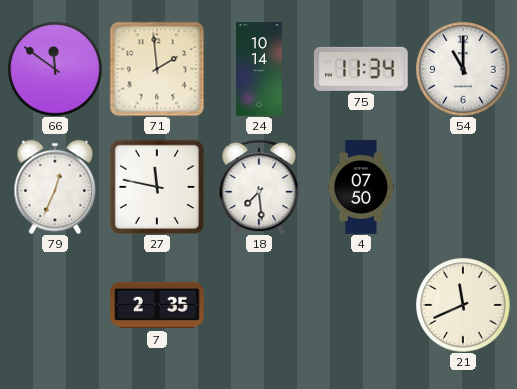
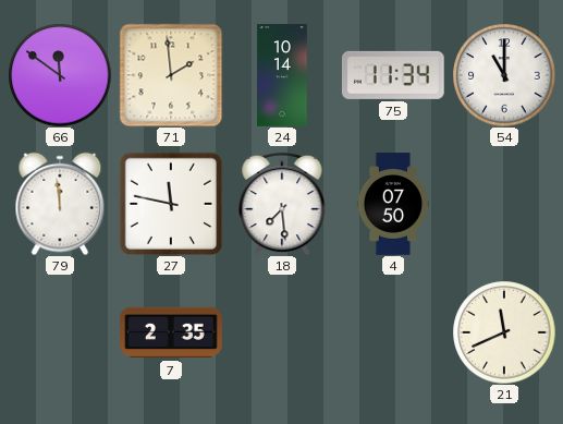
79: 12:34 -> 11:59
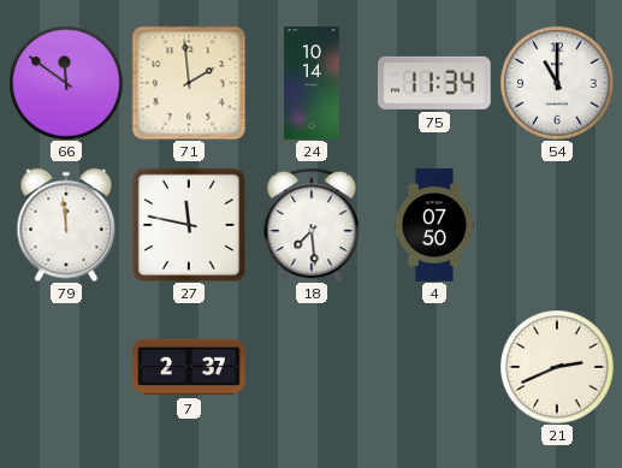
7: 2:35 -> 2:37
21: 11:41 -> 2:41
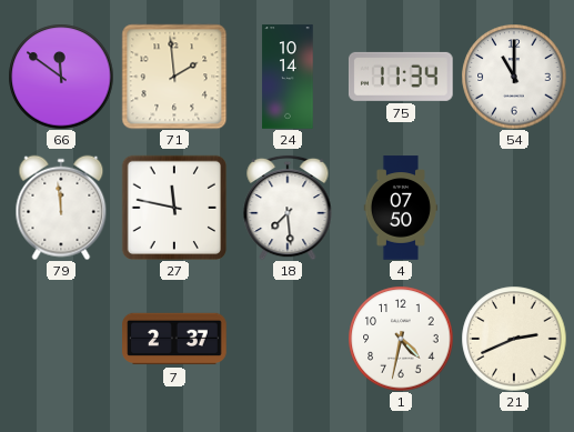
1: none -> 4:32
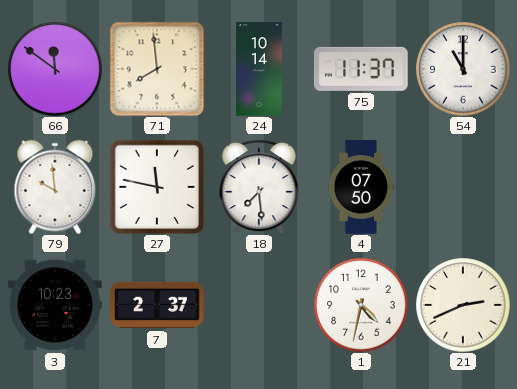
71: 1:59 -> 7:59
75: 11:34 -> 11:37
79: 11:59 -> 9:59
3: none -> 10:23
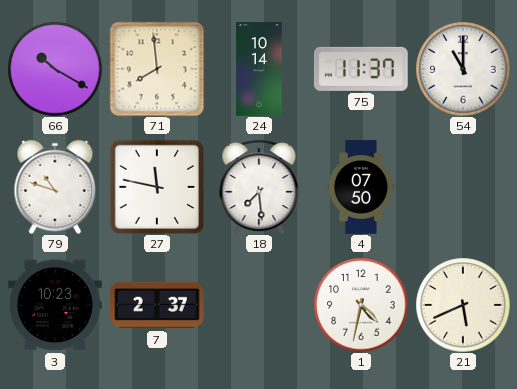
66: 11:51 -> 10:20
79: 9:59 -> 10:48
21: 2:41 -> 5:41
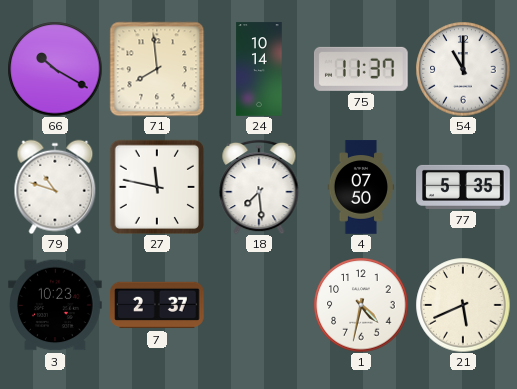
77: none -> 5:35
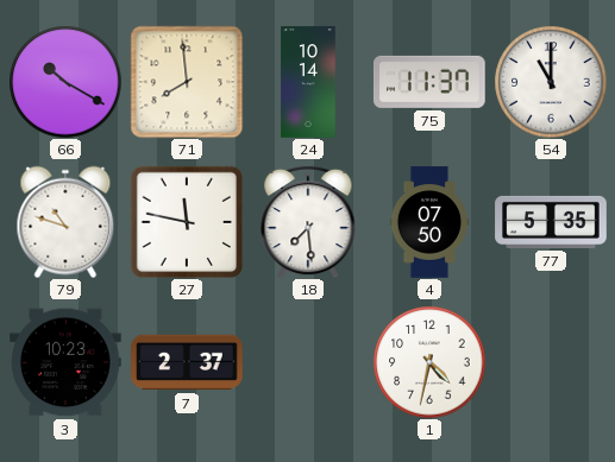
21: 5:41 -> none
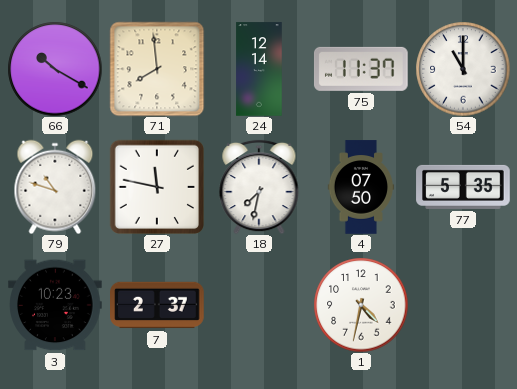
24: 10:14 -> 12:14
18: 7:29 -> 7:32
